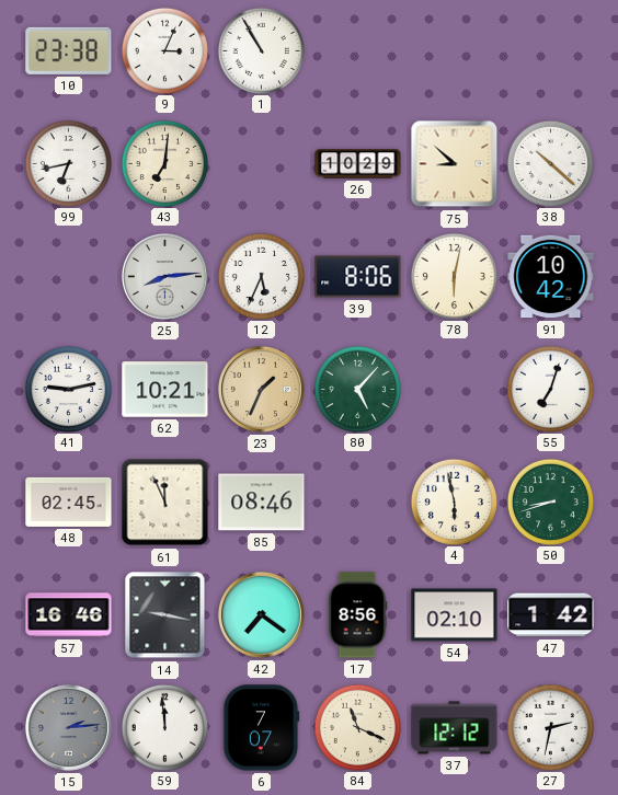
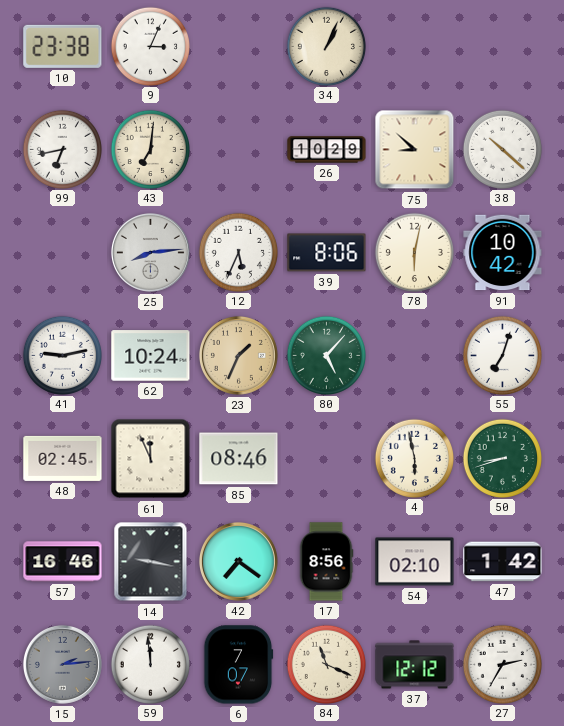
1: 10:55 -> none
34: none -> 1:04
62: 10:21 -> 10:24
27: 2:32 -> 2:35
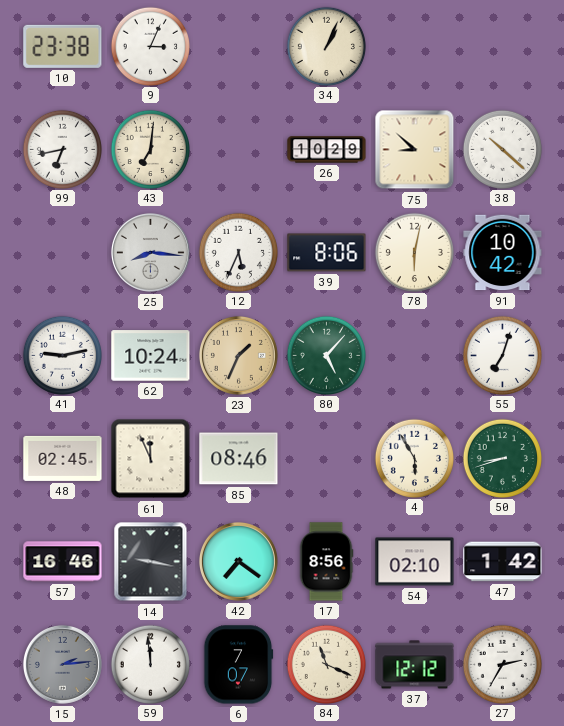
25: 8:14 -> 8:16
4: 5:58 -> 5:55
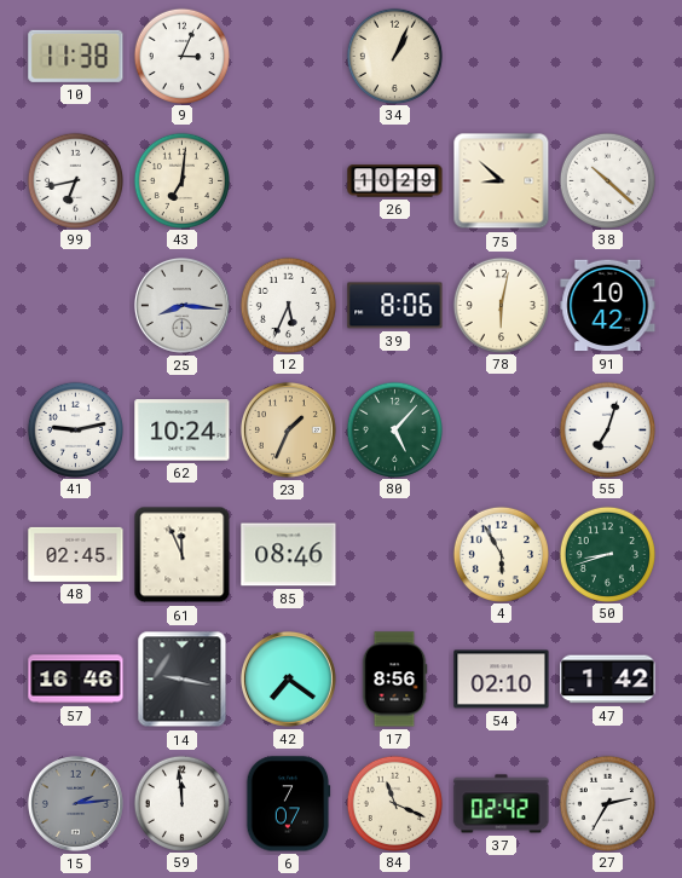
10: 23:38 -> 11:38
37: 12:12 -> 02:42
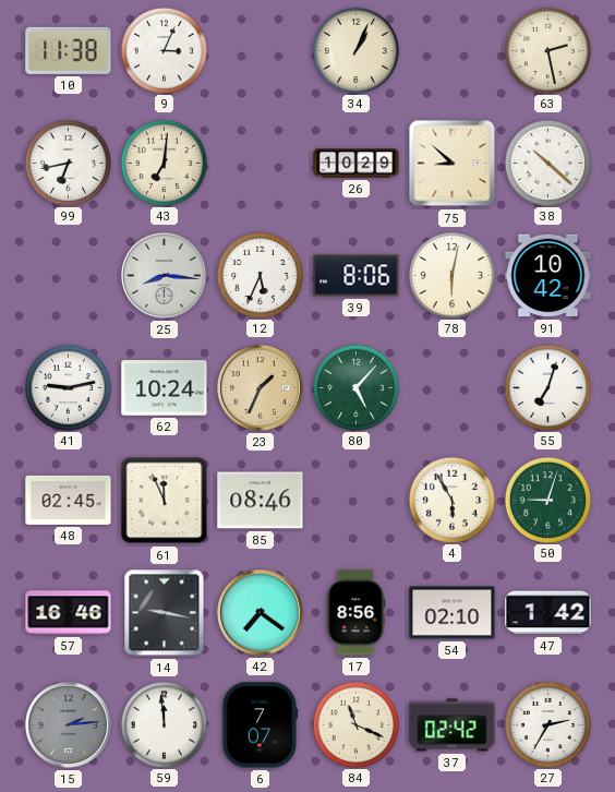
63: none -> 2:28
50: 8:42 -> 9:03
